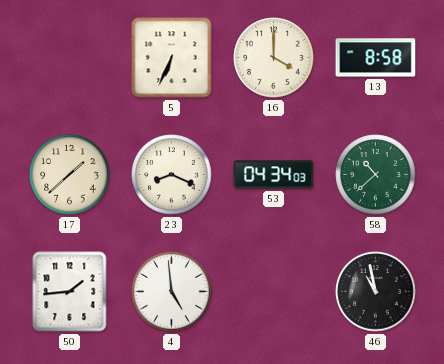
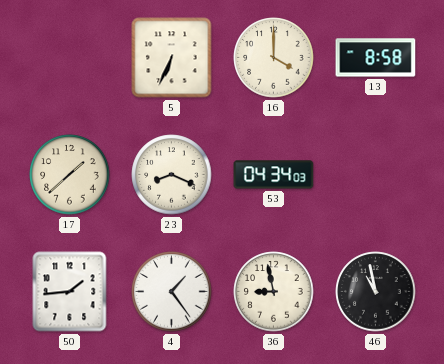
58: 10:38 -> none
4: 4:59 -> 1:24
36: none -> 8:58
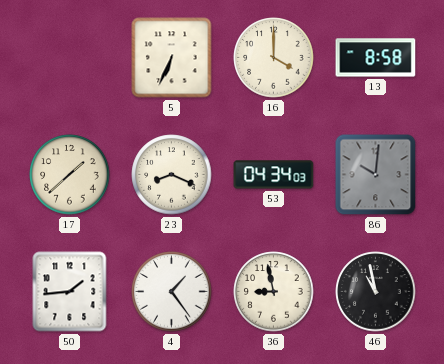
86: none -> 10:01
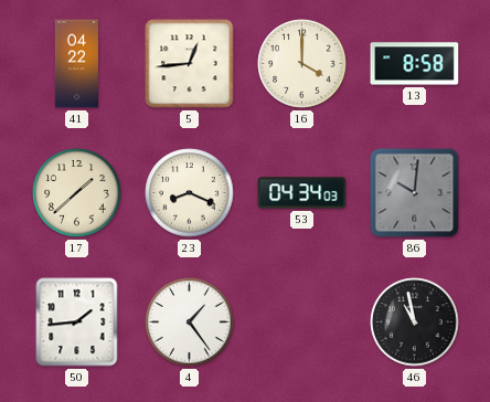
41: none -> 04:22
5: 6:34 -> 12:44
36: 8:58 -> none
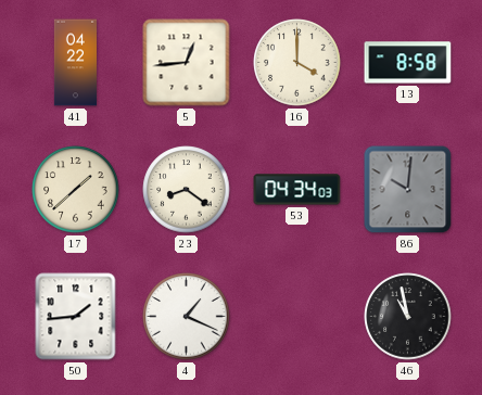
23: 8:19 -> 8:21
4: 1:24 -> 1:19
